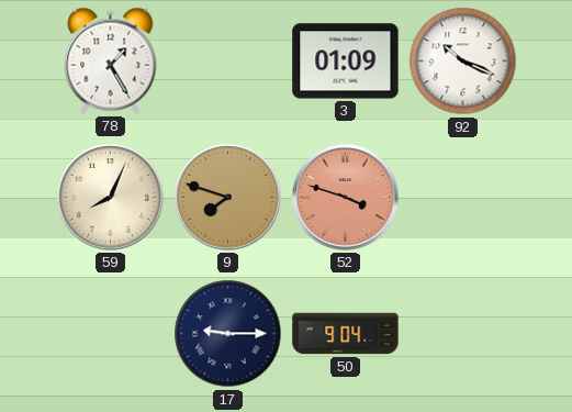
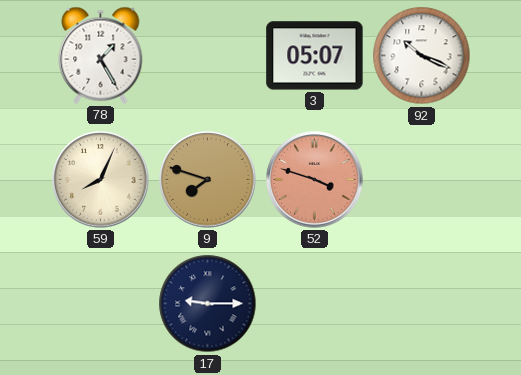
3: 01:09 -> 05:07
50: 9:04 -> none
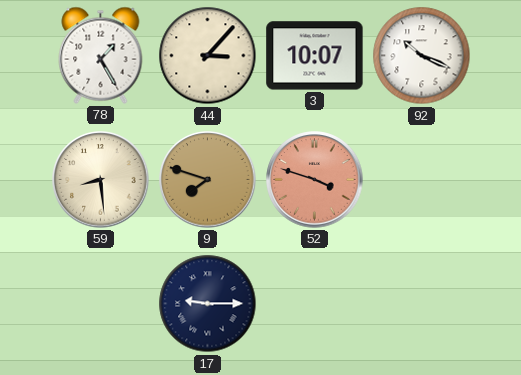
44: none -> 3:07
3: 05:07 -> 10:07
59: 8:04 -> 8:29
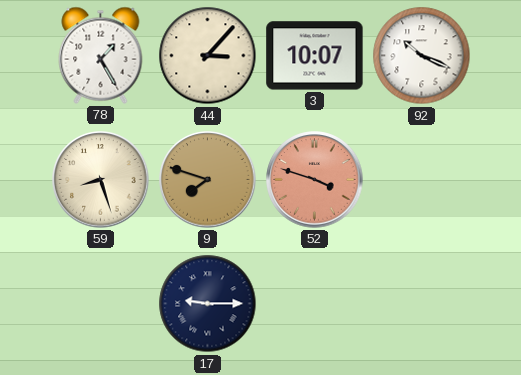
59: 8:29 -> 8:27
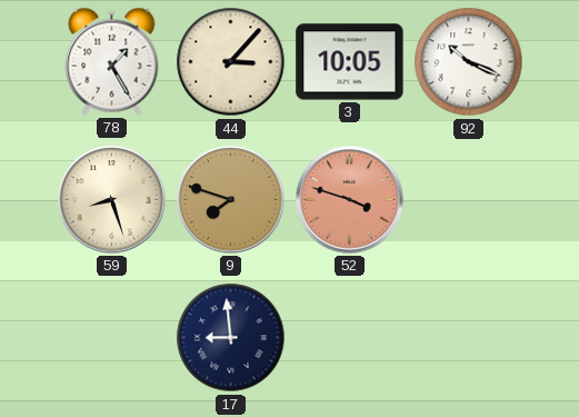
3: 10:07 -> 10:05
17: 9:15 -> 8:59
